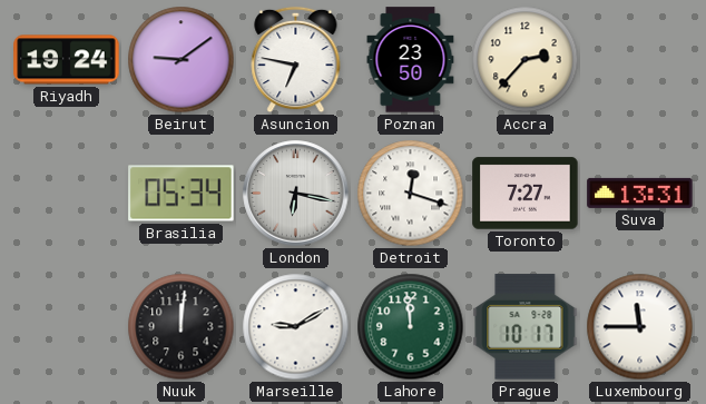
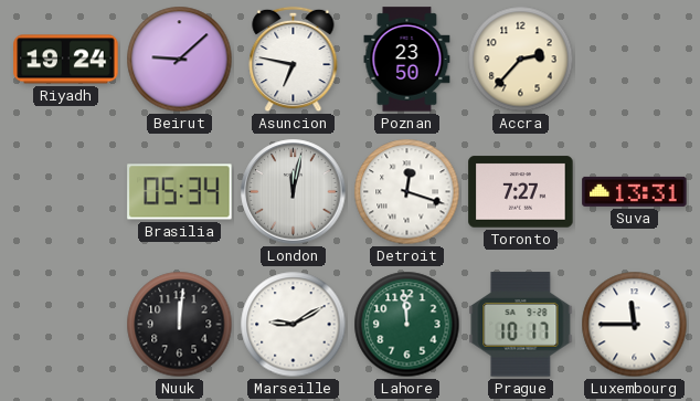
Beirut: 9:09 -> 9:08
London: 6:17 -> 12:02
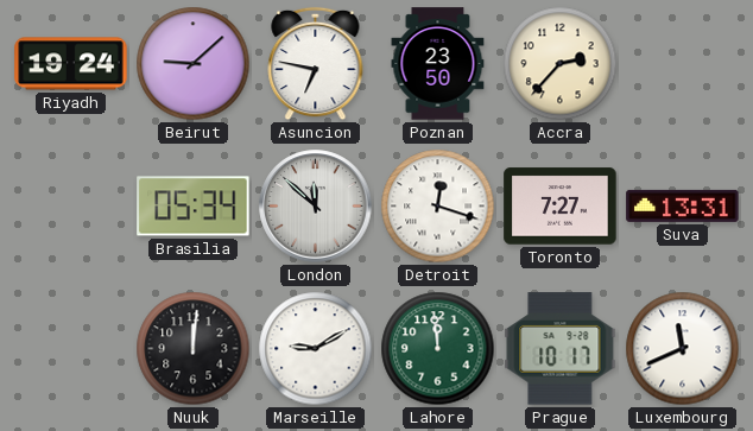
London: 12:02 -> 11:52
Luxembourg: 11:45 -> 11:41
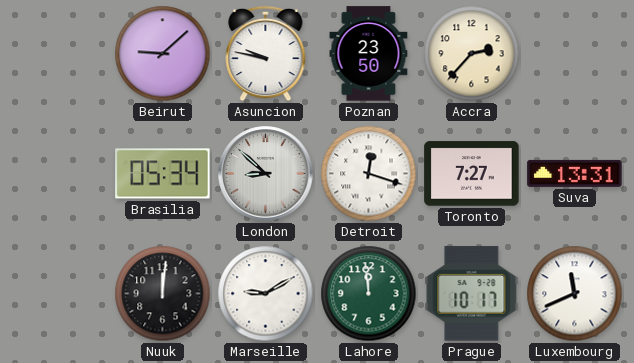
Riyadh: 19:24 -> none
Asuncion: 6:47 -> 9:47
London: 11:52 -> 8:52
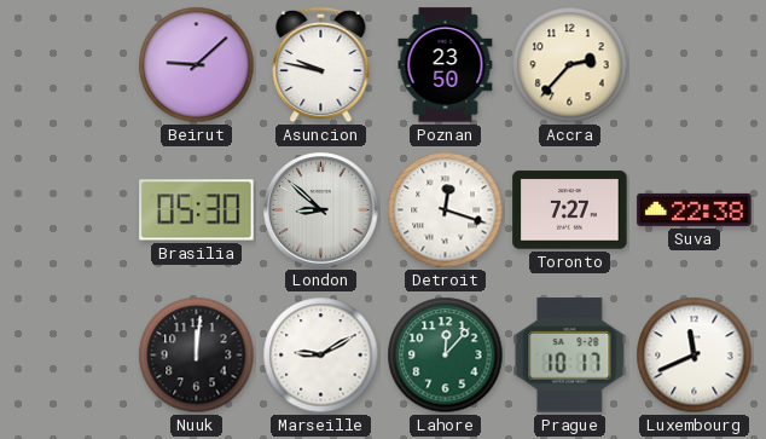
Brasilia: 05:34 -> 05:30
Suva: 13:31 -> 22:38
Lahore: 11:59 -> 12:07
